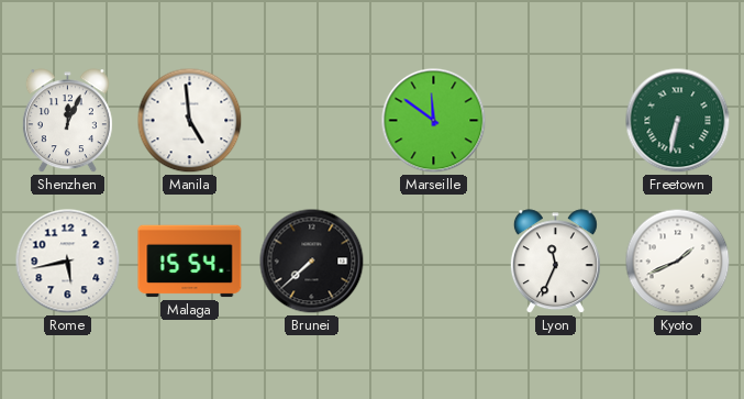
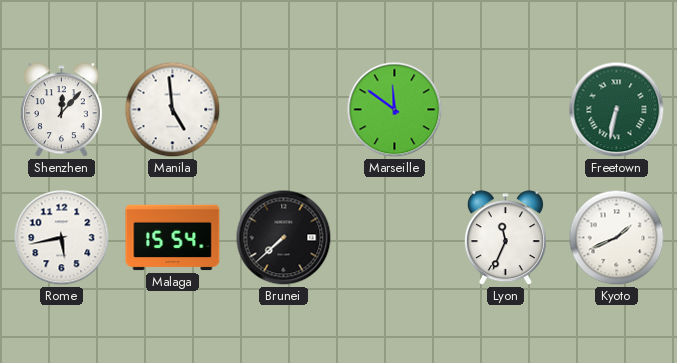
Shenzhen: 12:04 -> 12:07
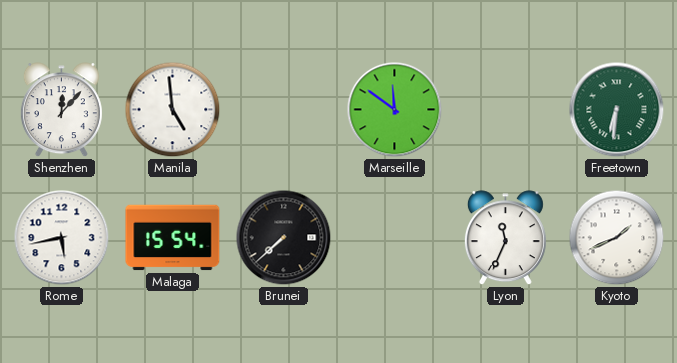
Freetown: 6:32 -> 6:31
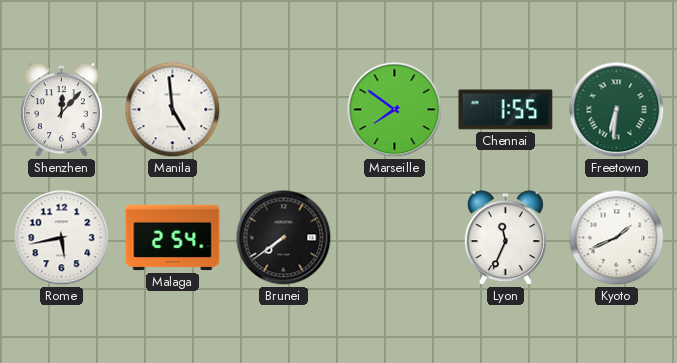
Marseille: 11:51 -> 7:51
Chennai: none -> 1:55
Malaga: 15:54 -> 2:54
Brunei: 7:38 -> 7:39
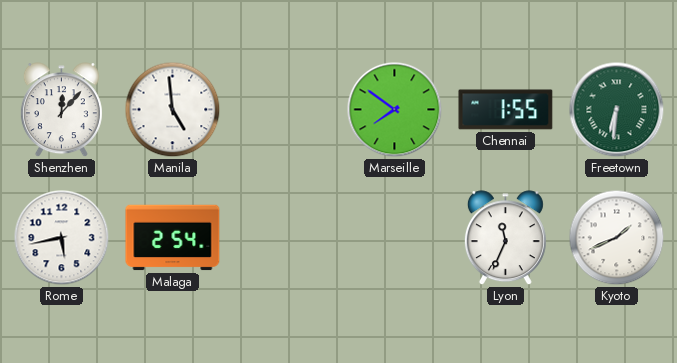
Brunei: 7:39 -> none
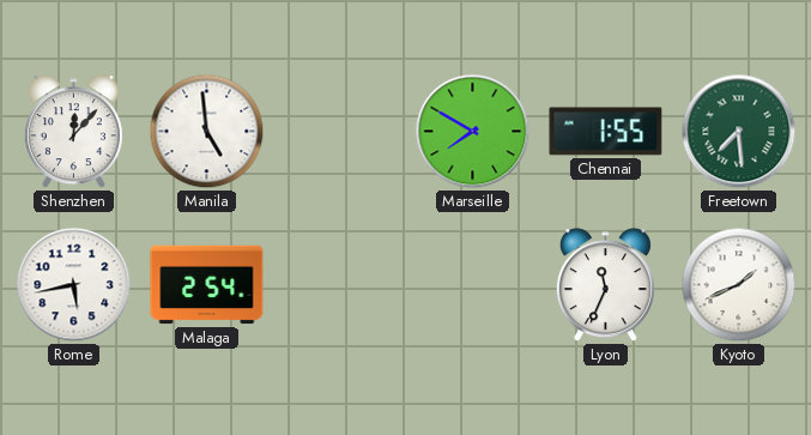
Marseille: 7:51 -> 7:50
Freetown: 6:31 -> 7:29
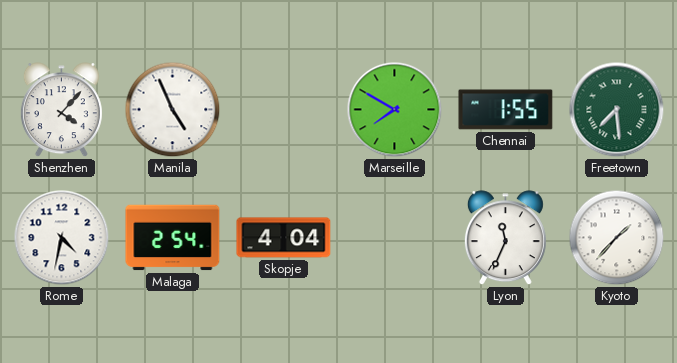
Shenzhen: 12:07 -> 4:07
Manila: 4:59 -> 4:56
Rome: 5:43 -> 4:32
Skopje: none -> 4:04
Kyoto: 1:41 -> 1:37
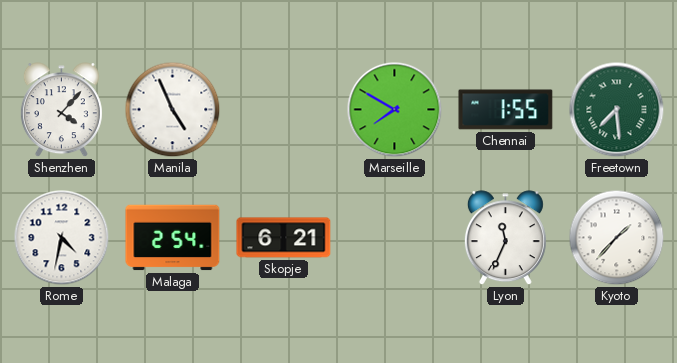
Skopje: 4:04 -> 6:21
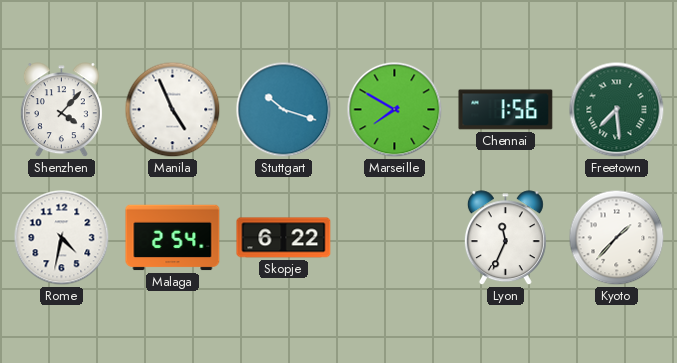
Stuttgart: none -> 10:18
Chennai: 1:55 -> 1:56
Skopje: 6:21 -> 6:22
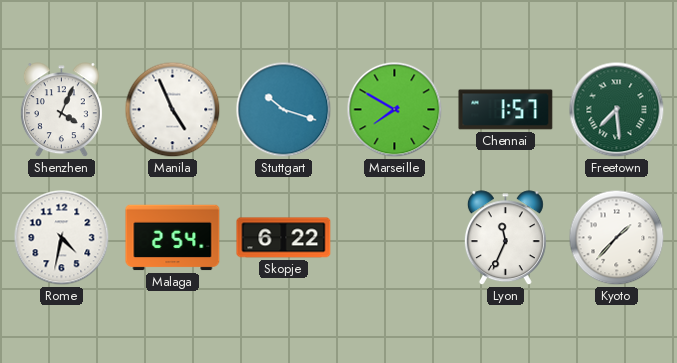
Shenzhen: 4:07 -> 4:04
Chennai: 1:56 -> 1:57
